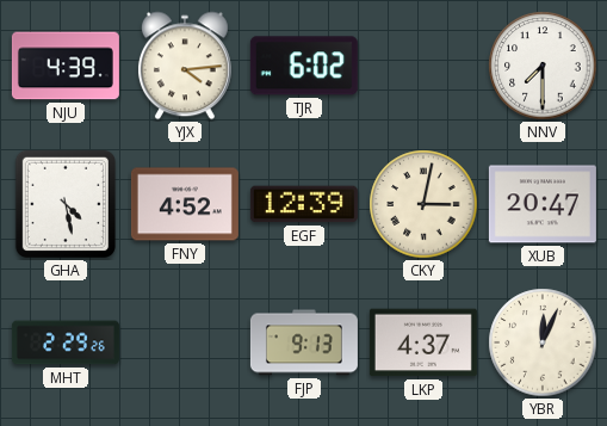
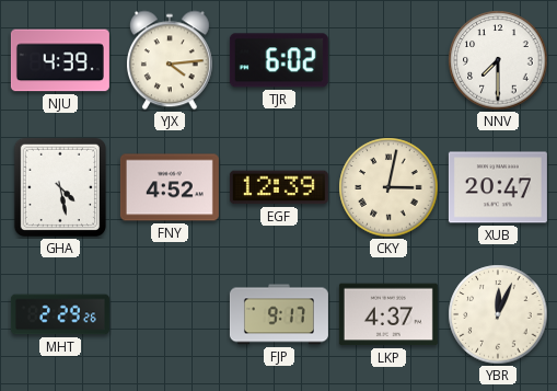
FJP: 9:13 -> 9:17
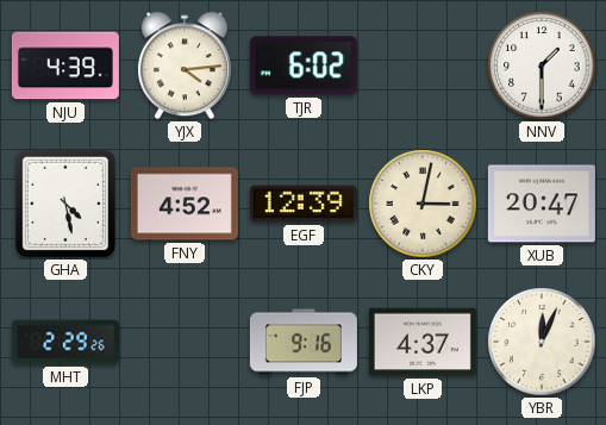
NNV: 7:30 -> 1:30
FJP: 9:17 -> 9:16
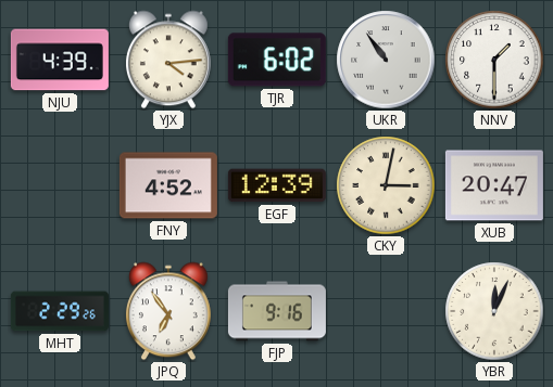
UKR: none -> 10:54
GHA: 4:28 -> none
JPQ: none -> 6:54
LKP: 4:37 -> none
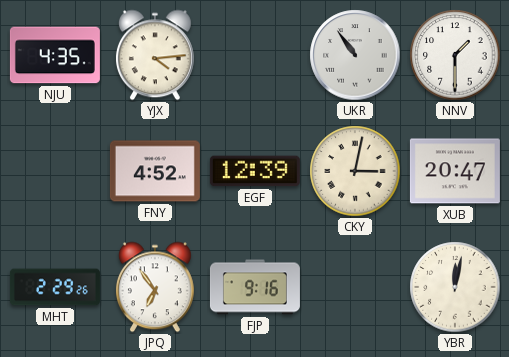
NJU: 4:39 -> 4:35
TJR: 6:02 -> none
YBR: 12:04 -> 12:02
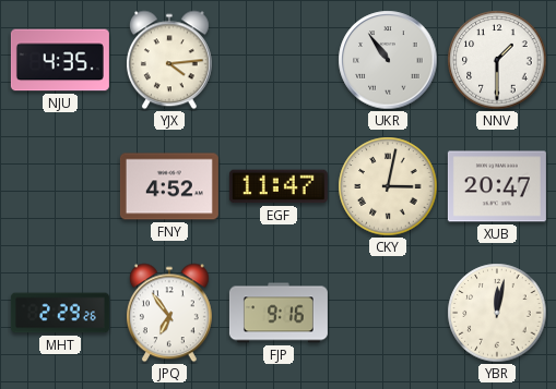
EGF: 12:39 -> 11:47
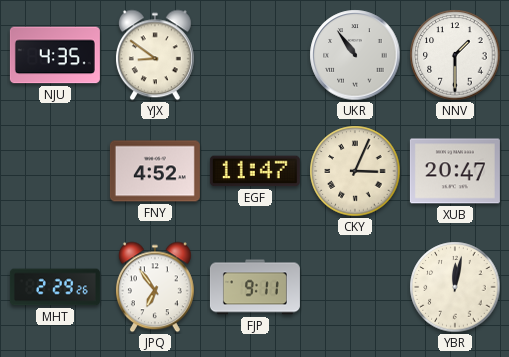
YJX: 4:14 -> 8:51
CKY: 3:02 -> 3:04
FJP: 9:16 -> 9:11
